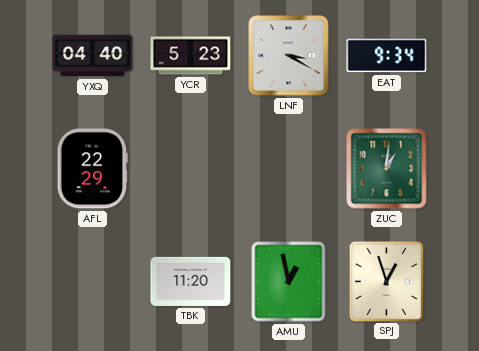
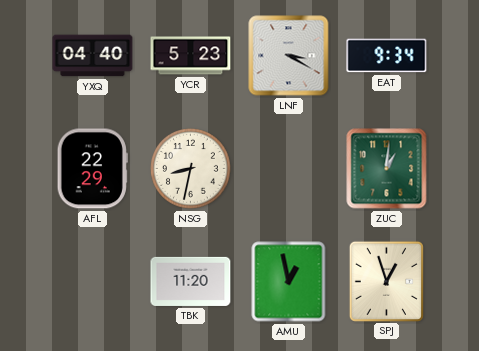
NSG: none -> 8:32
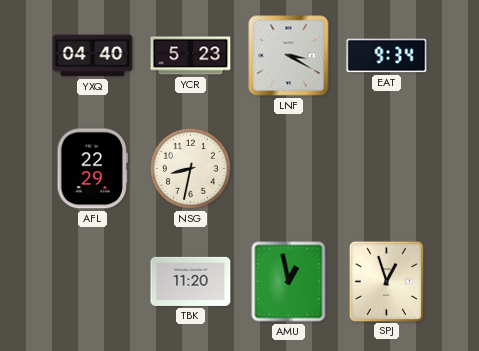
ZUC: 1:01 -> none
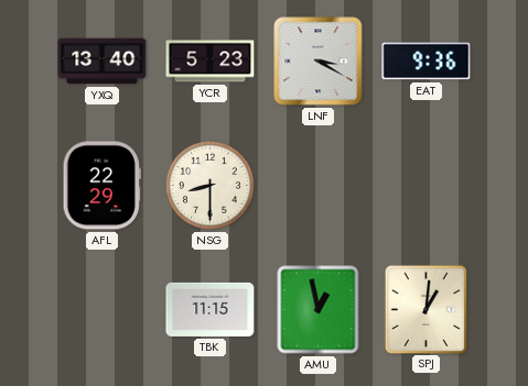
YXQ: 04:40 -> 13:40
EAT: 9:34 -> 9:36
NSG: 8:32 -> 8:30
TBK: 11:20 -> 11:15
SPJ: 12:57 -> 1:01
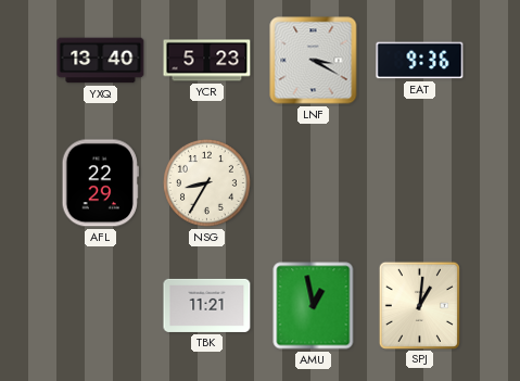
NSG: 8:30 -> 8:35
TBK: 11:15 -> 11:21
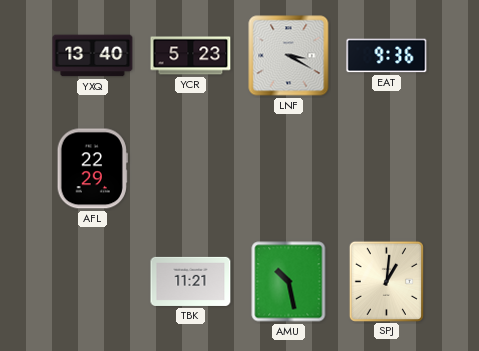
NSG: 8:35 -> none
AMU: 12:58 -> 10:28
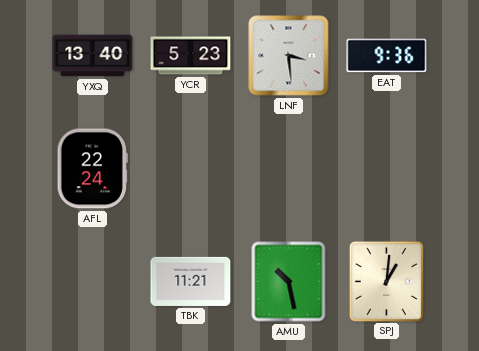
LNF: 3:20 -> 3:29
AFL: 22:29 -> 22:24
